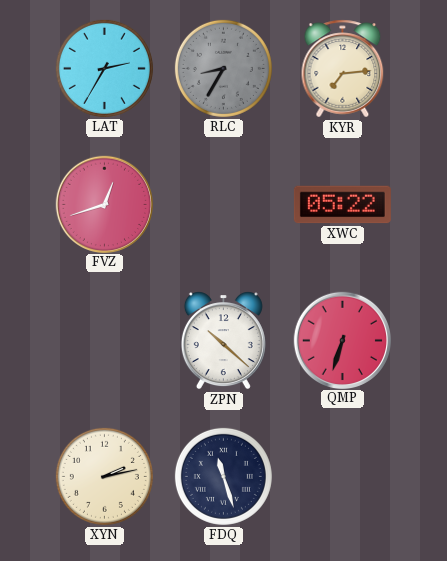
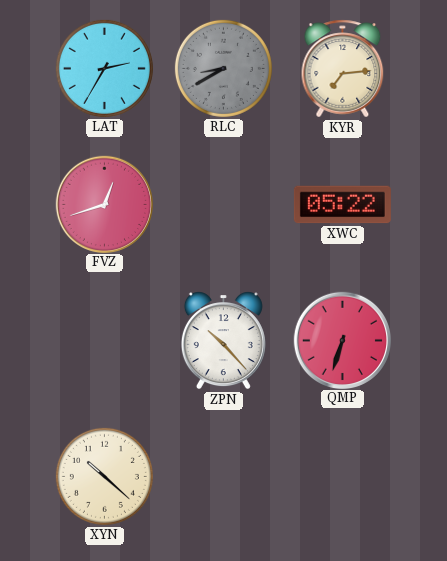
RLC: 8:35 -> 8:40
ZPN: 10:22 -> 10:23
XYN: 2:13 -> 10:22
FDQ: 11:27 -> none
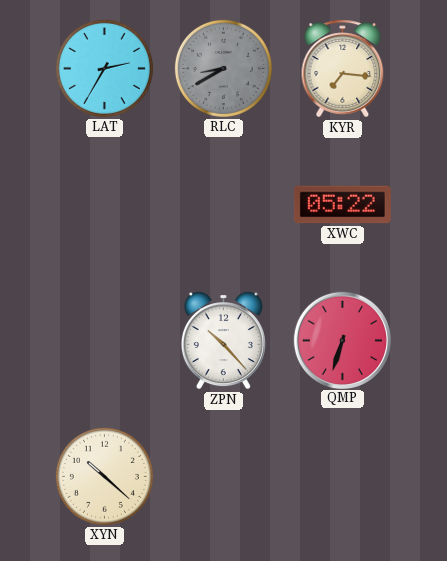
KYR: 7:14 -> 7:16
FVZ: 12:42 -> none
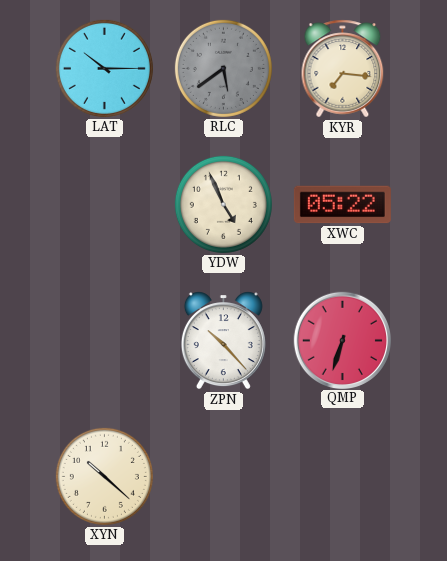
LAT: 2:35 -> 10:15
RLC: 8:40 -> 5:39
YDW: none -> 4:56
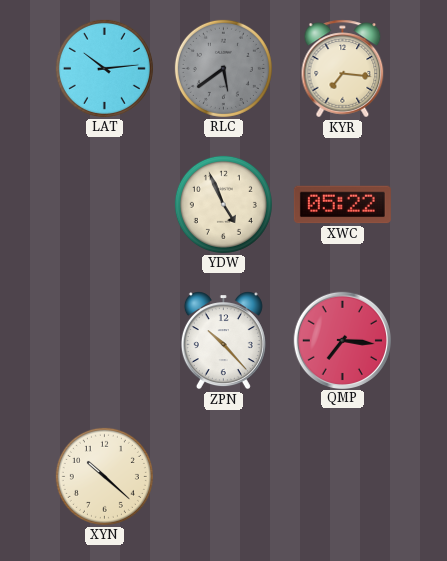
LAT: 10:15 -> 10:14
QMP: 6:33 -> 7:16
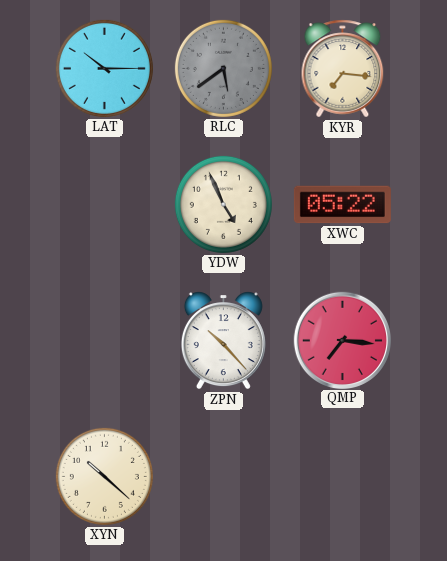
LAT: 10:14 -> 10:15
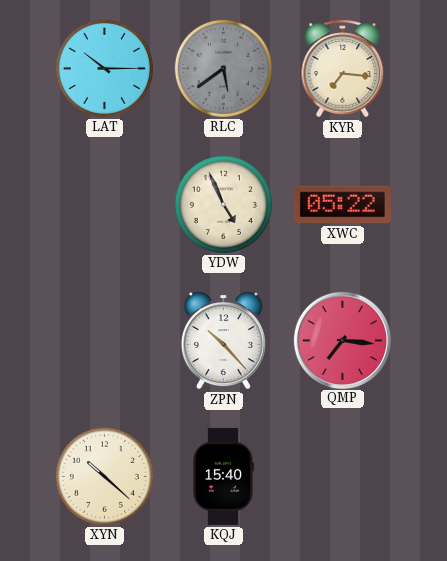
KQJ: none -> 15:40
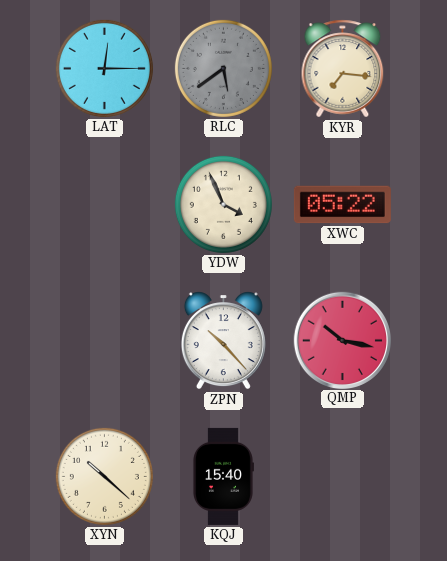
LAT: 10:15 -> 12:15
YDW: 4:56 -> 3:56
QMP: 7:16 -> 10:17
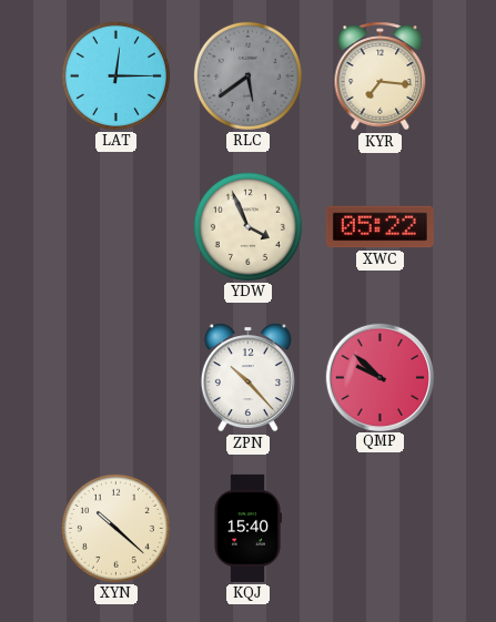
QMP: 10:17 -> 9:52
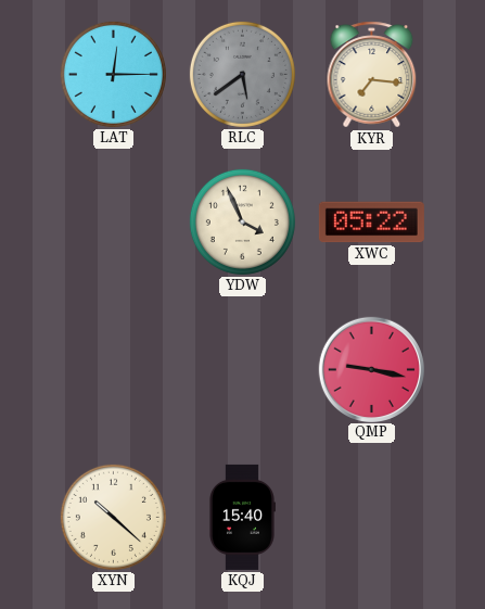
ZPN: 10:23 -> none
QMP: 9:52 -> 9:17
